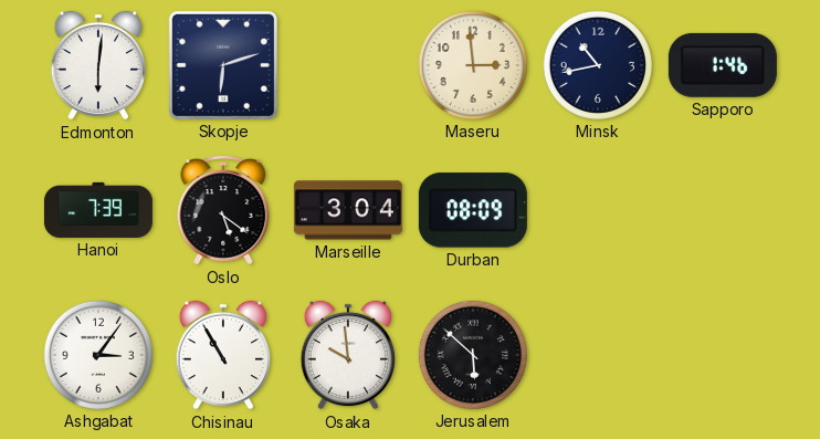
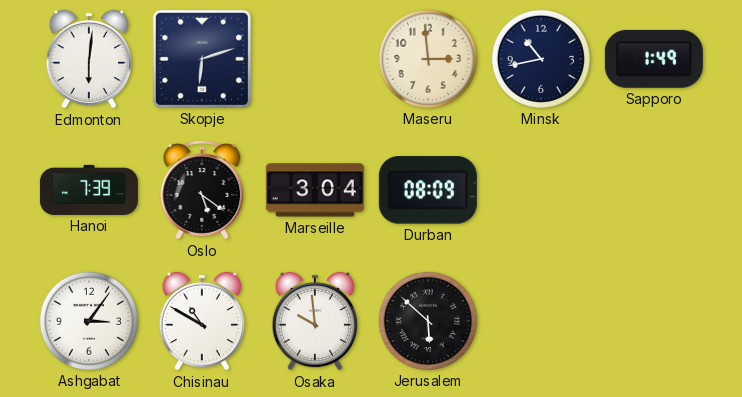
Sapporo: 1:46 -> 1:49
Chisinau: 10:55 -> 10:50
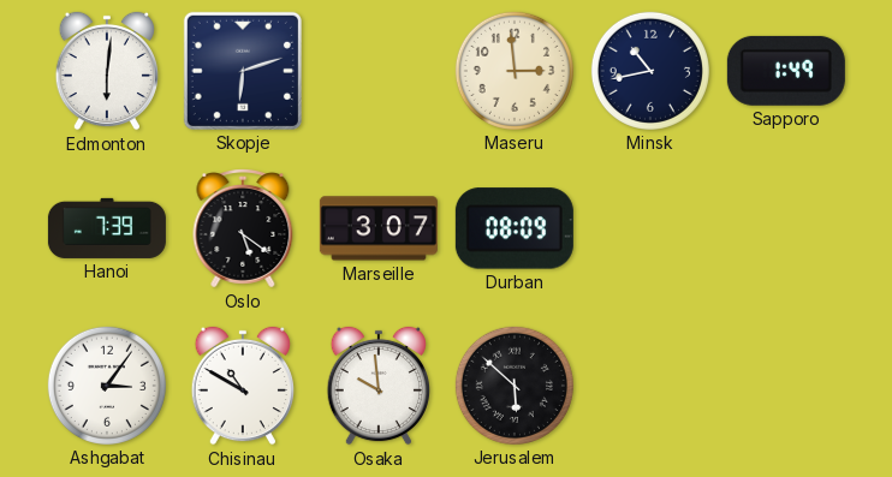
Marseille: 3:04 -> 3:07
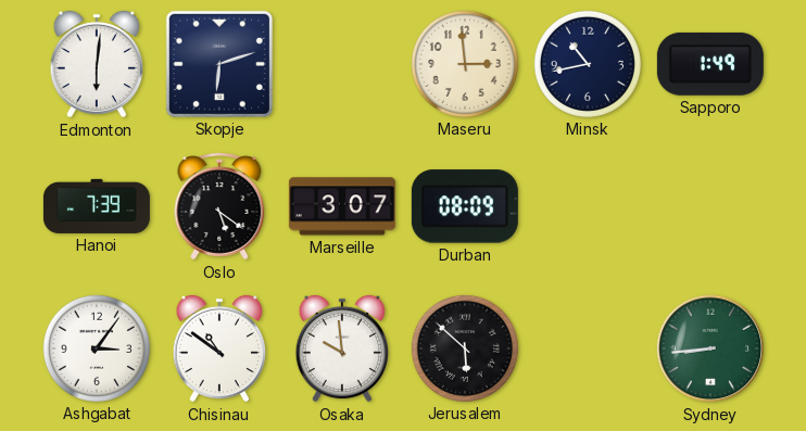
Chisinau: 10:50 -> 10:51
Sydney: none -> 8:44
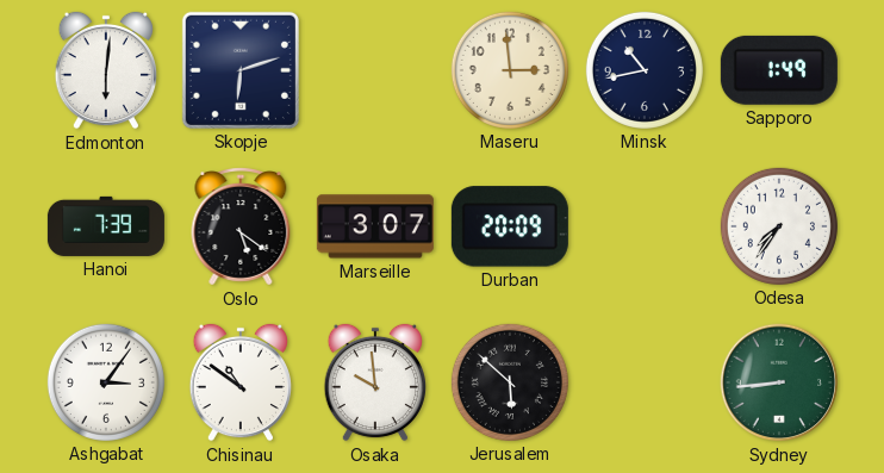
Durban: 08:09 -> 20:09
Odesa: none -> 7:36
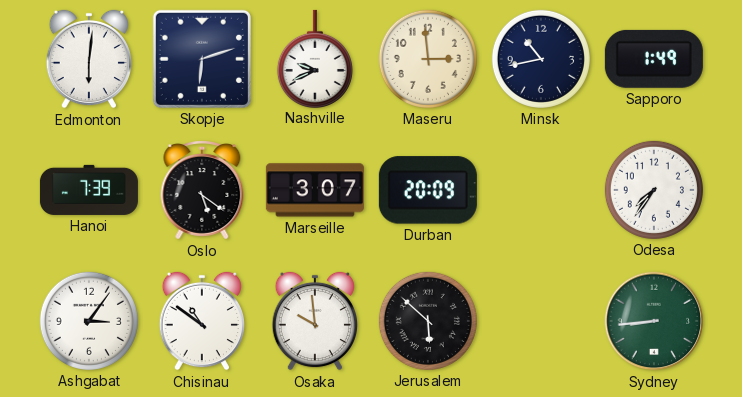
Nashville: none -> 9:41
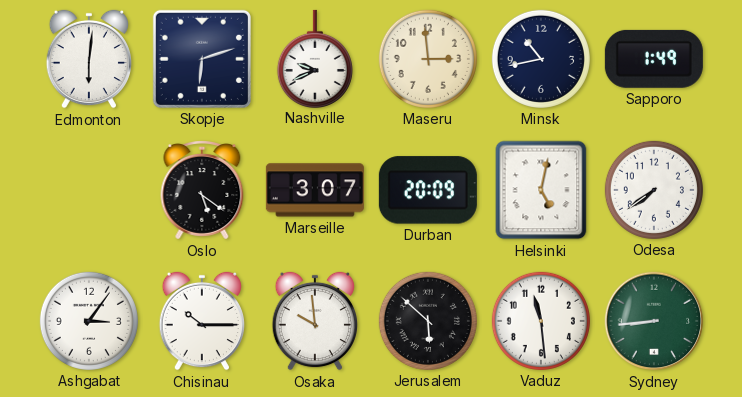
Hanoi: 7:39 -> none
Helsinki: none -> 5:02
Odesa: 7:36 -> 7:39
Chisinau: 10:51 -> 10:15
Vaduz: none -> 11:29
